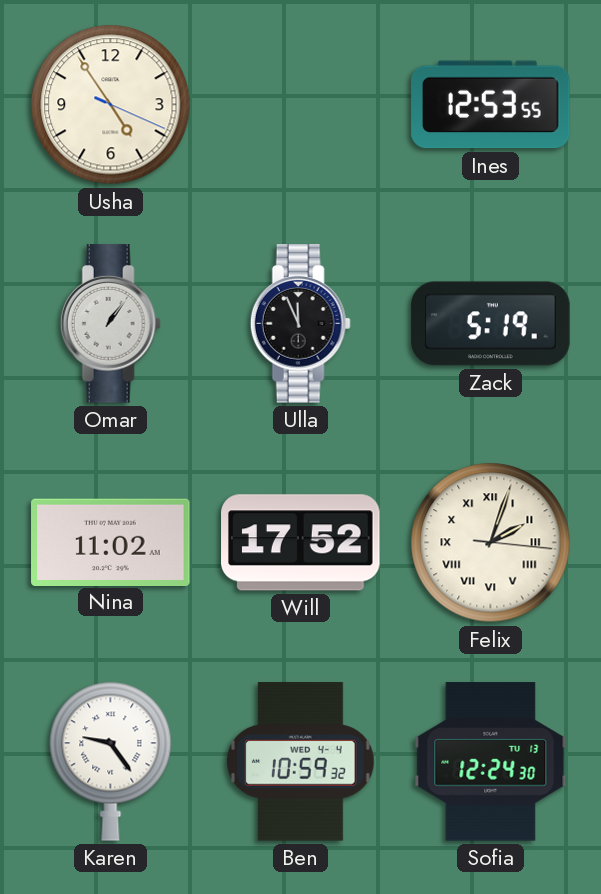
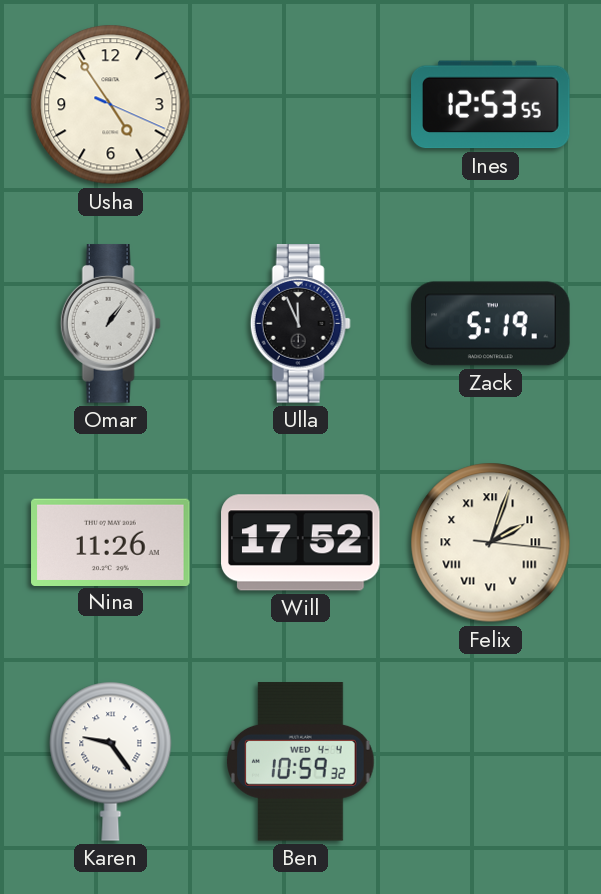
Nina: 11:02 -> 11:26
Sofia: 12:24 -> none
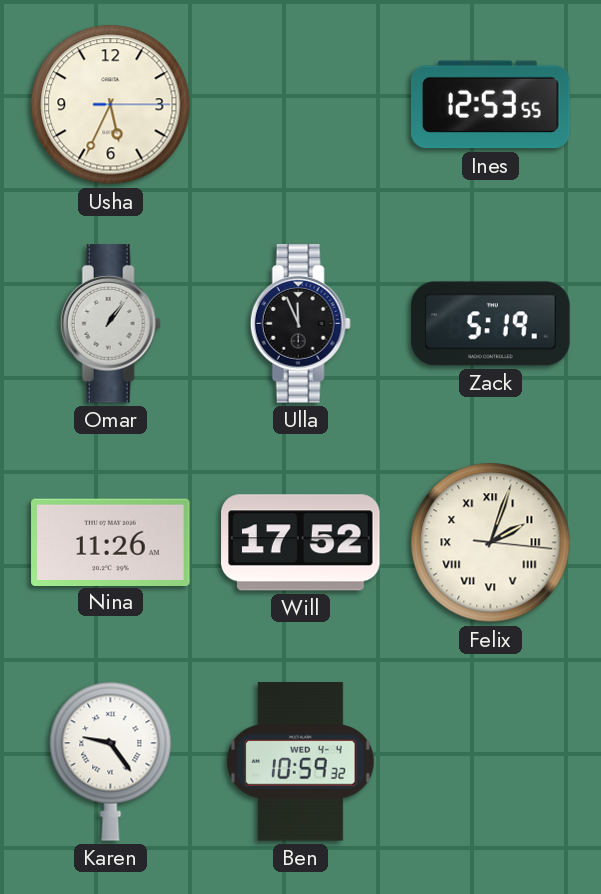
Usha: 4:54 -> 5:34
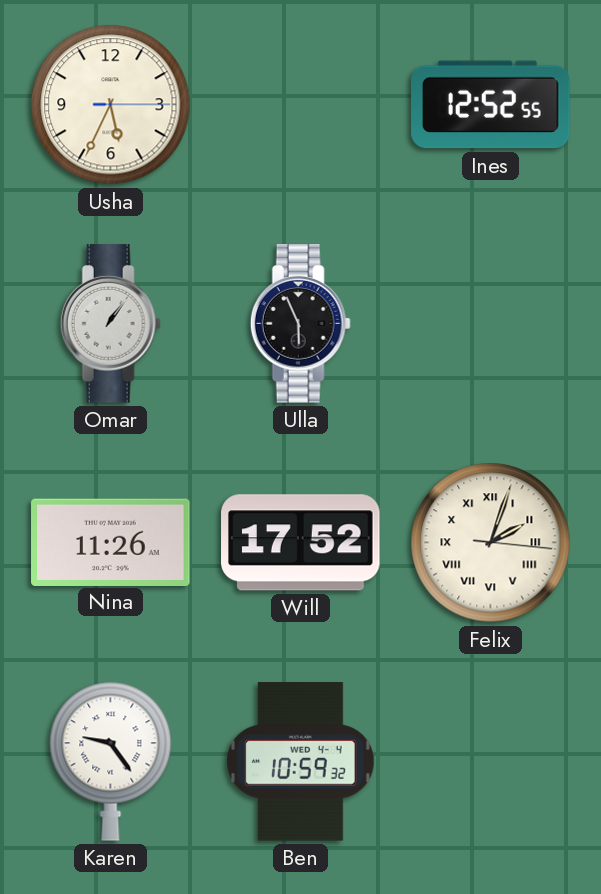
Ines: 12:53 -> 12:52
Ulla: 11:56 -> 5:56
Zack: 5:19 -> none
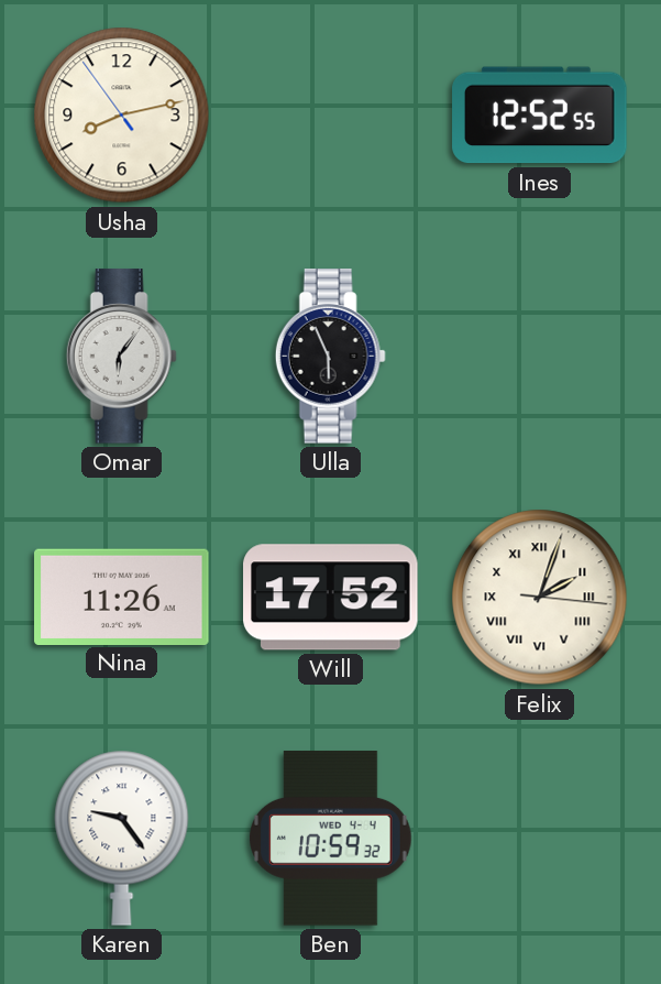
Usha: 5:34 -> 8:12
Omar: 1:06 -> 6:06
